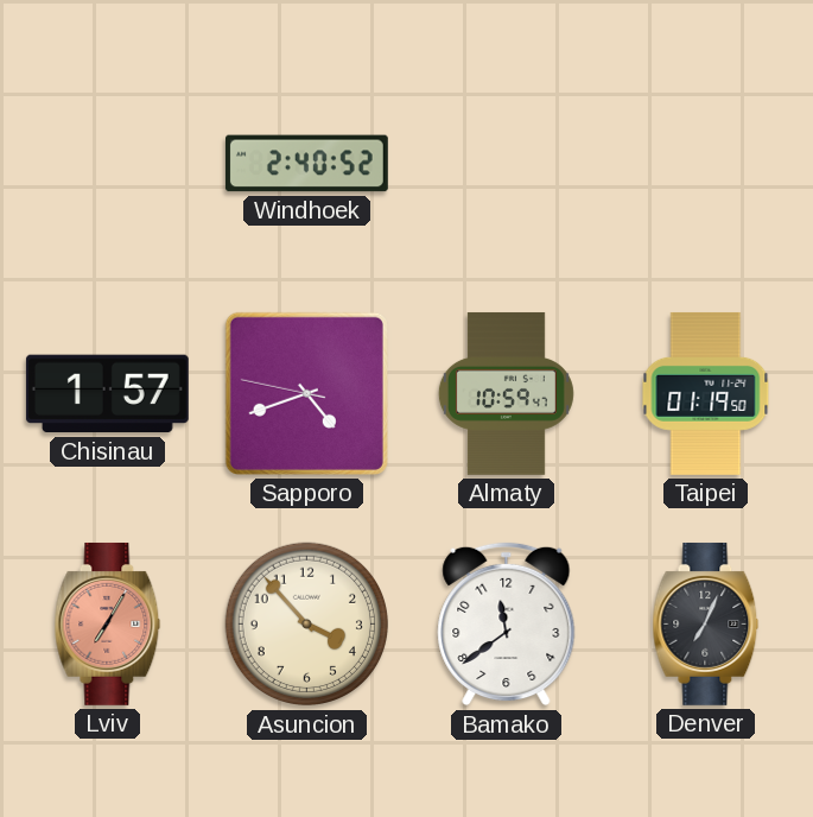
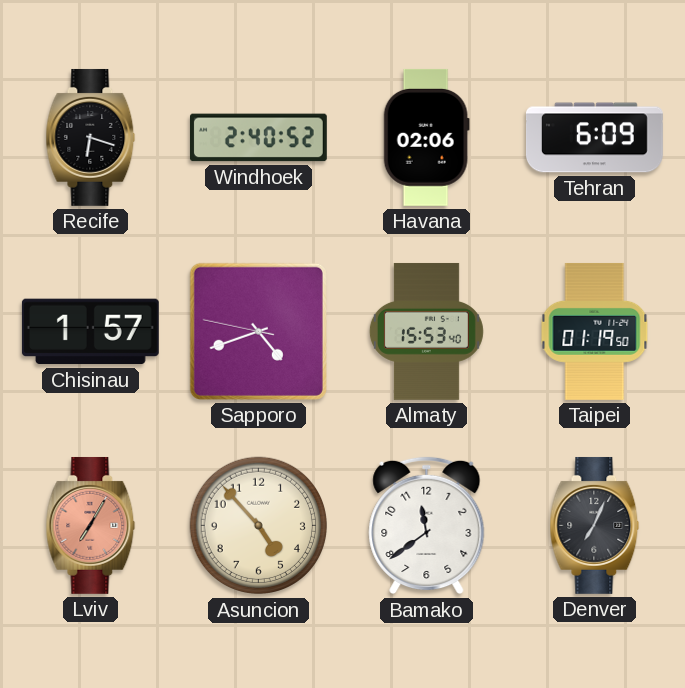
Recife: none -> 6:18
Havana: none -> 02:06
Tehran: none -> 6:09
Almaty: 10:59 -> 15:53
Asuncion: 3:53 -> 4:53
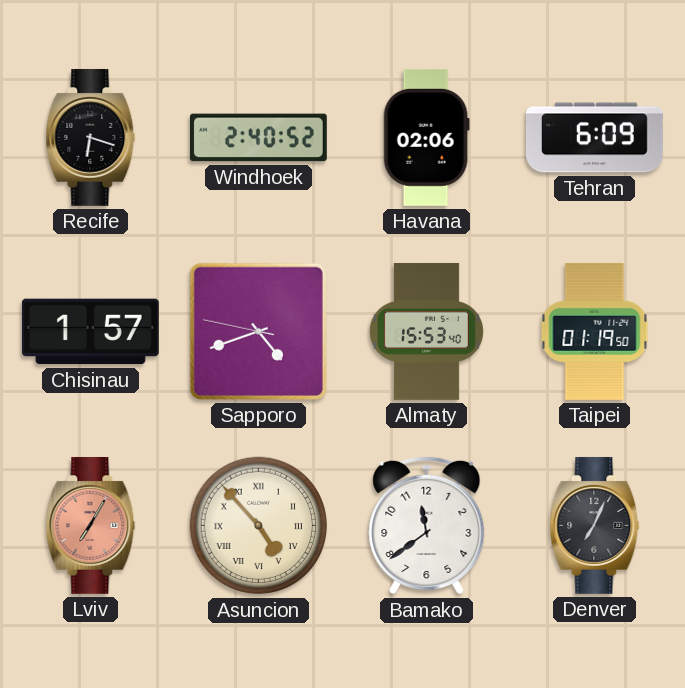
Asuncion numerals: Arabic -> Roman
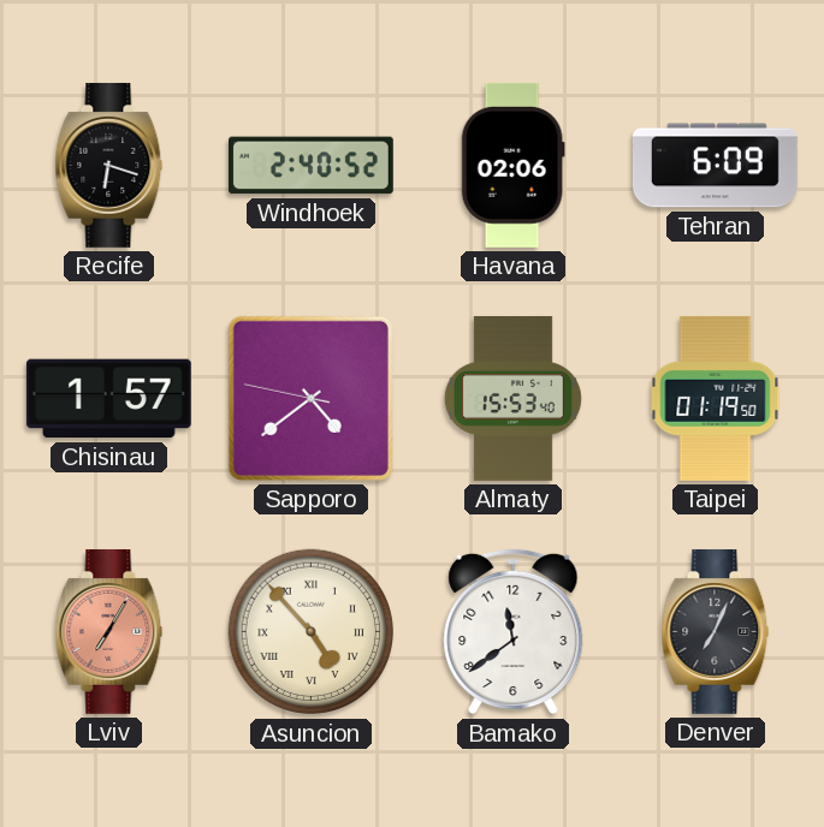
Sapporo: 4:41 -> 4:38
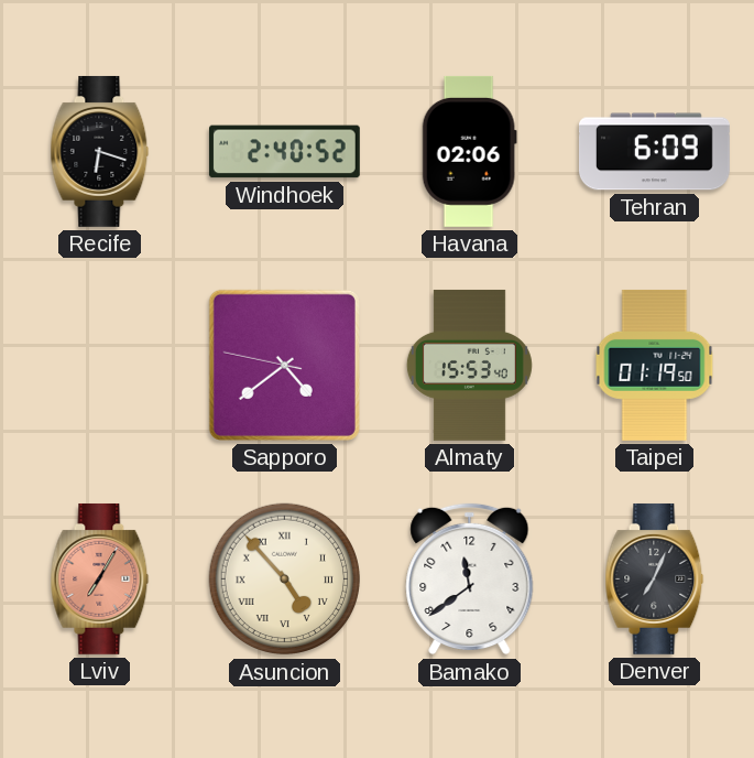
Chisinau: 1:57 -> none
